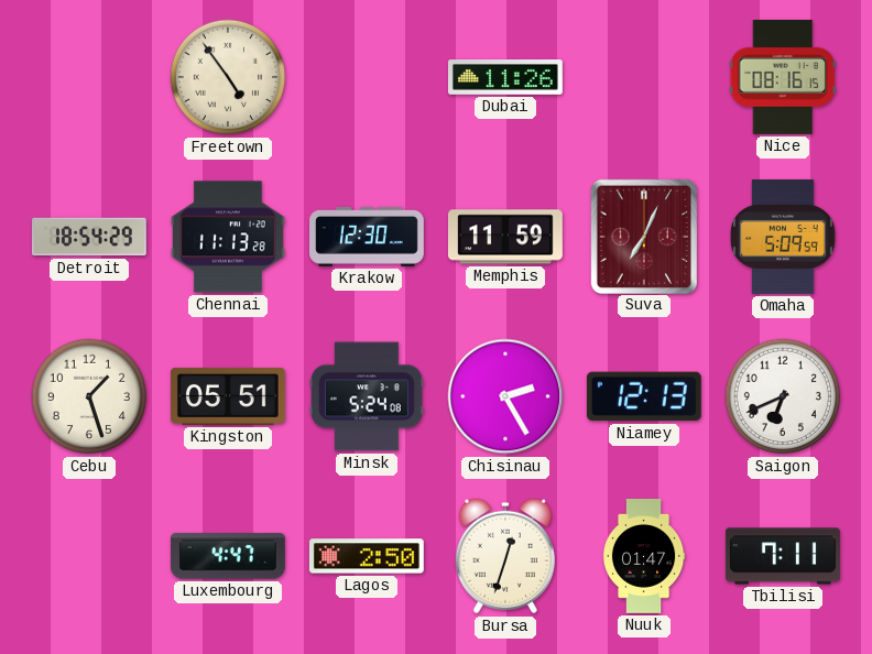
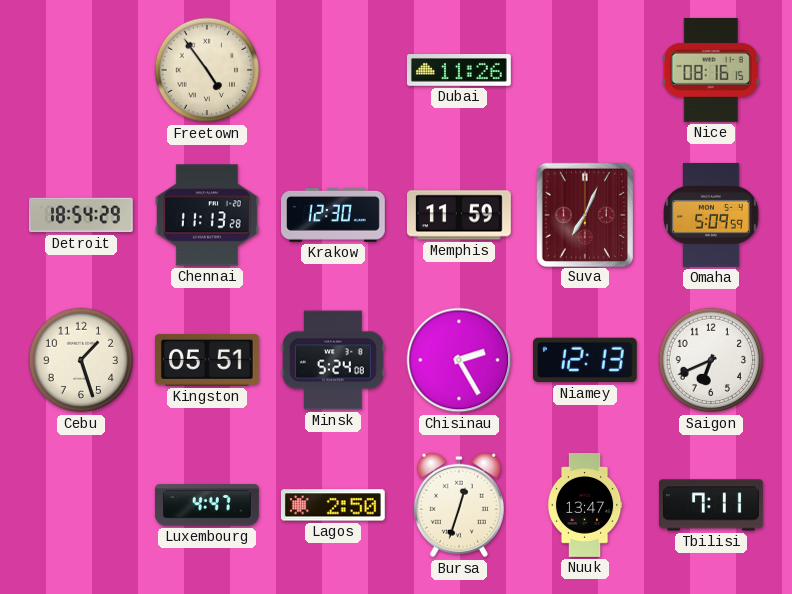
Nuuk: 01:47 -> 13:47
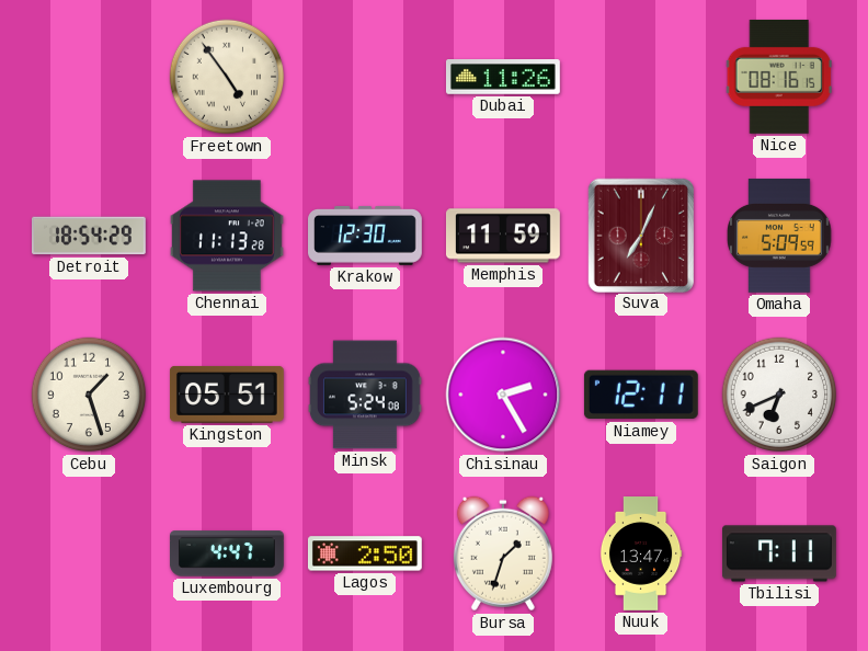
Niamey: 12:13 -> 12:11
Bursa: 12:33 -> 1:33
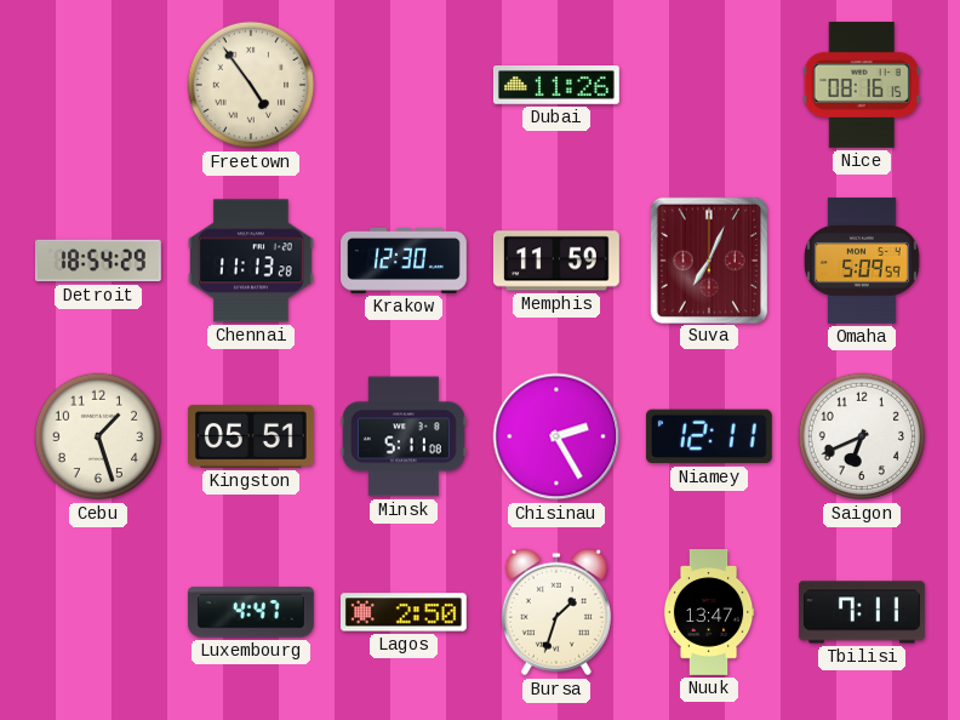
Minsk: 5:24 -> 5:11
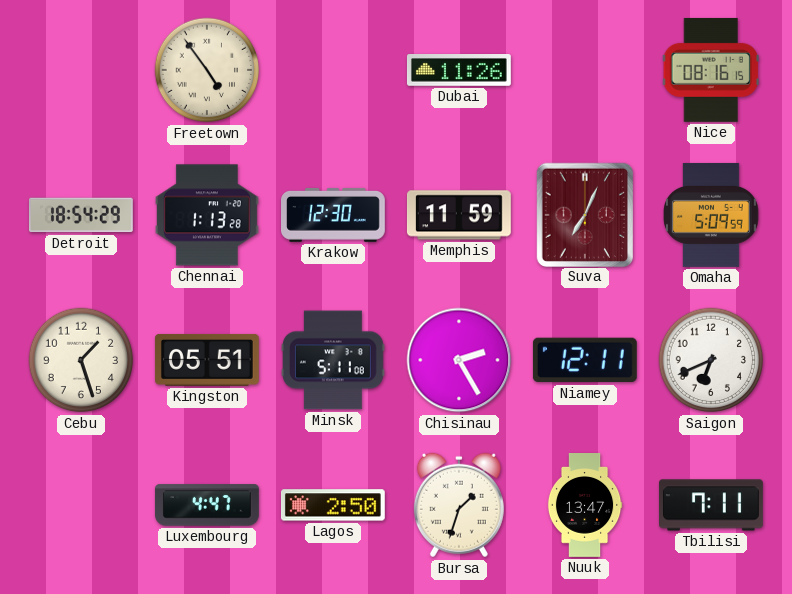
Chennai: 11:13 -> 1:13
